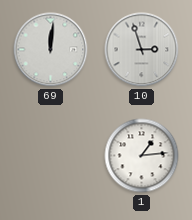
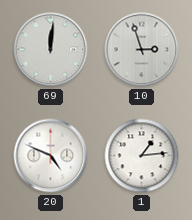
20: none -> 4:49
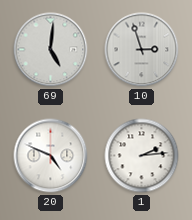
69: 12:01 -> 5:01
1: 1:14 -> 2:14
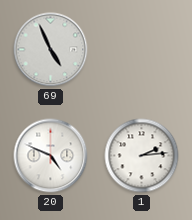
69: 5:01 -> 4:56
10: 2:57 -> none
